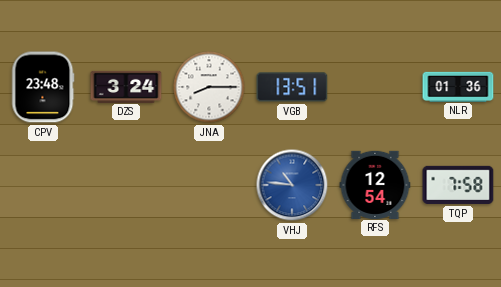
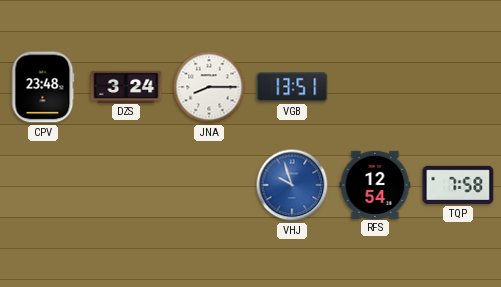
NLR: 01:36 -> none
VHJ: 10:46 -> 9:57
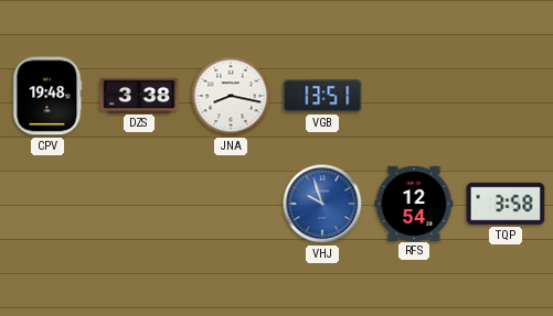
CPV: 23:48 -> 19:48
DZS: 3:24 -> 3:38
JNA: 8:15 -> 8:17
TQP: 7:58 -> 3:58
